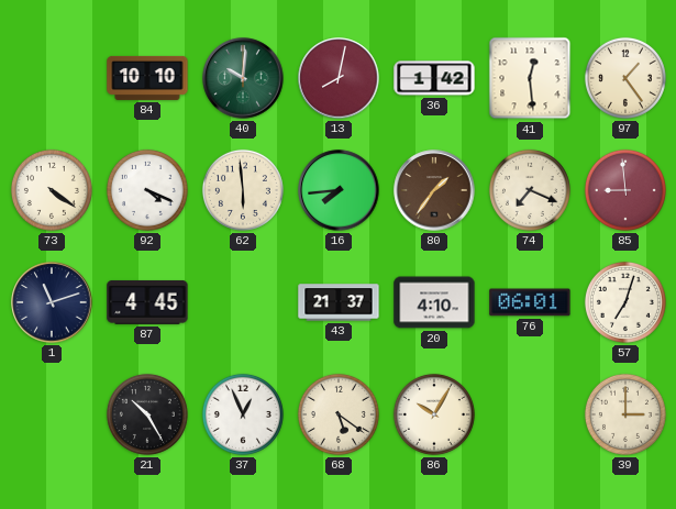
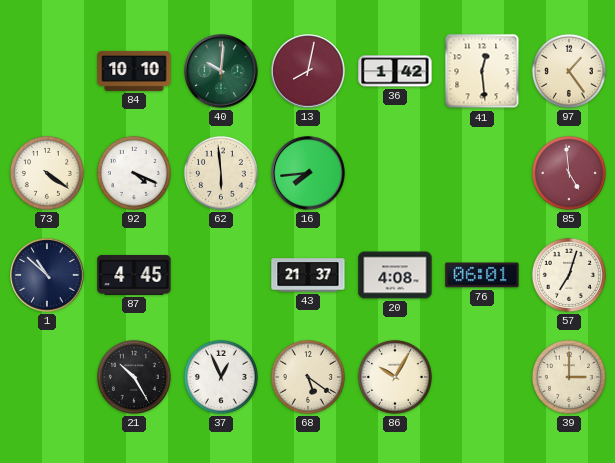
80: 1:36 -> none
74: 7:19 -> none
85: 8:59 -> 4:59
1: 11:12 -> 10:52
20: 4:10 -> 4:08
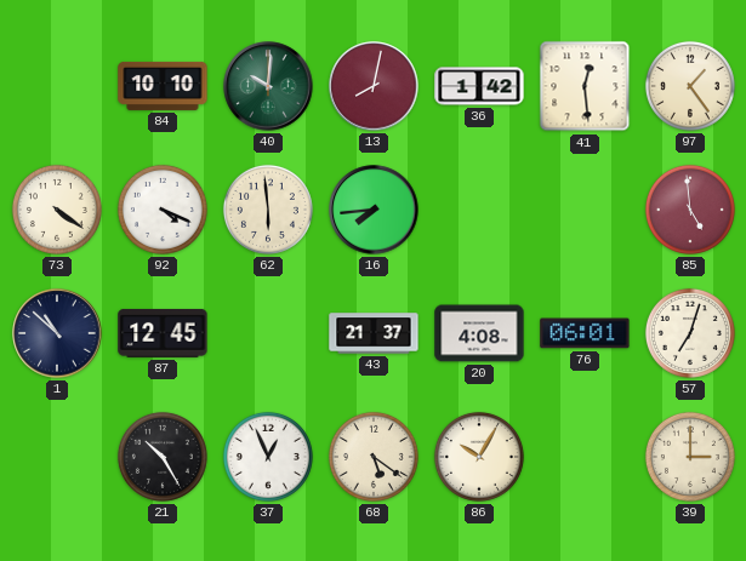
87: 4:45 -> 12:45
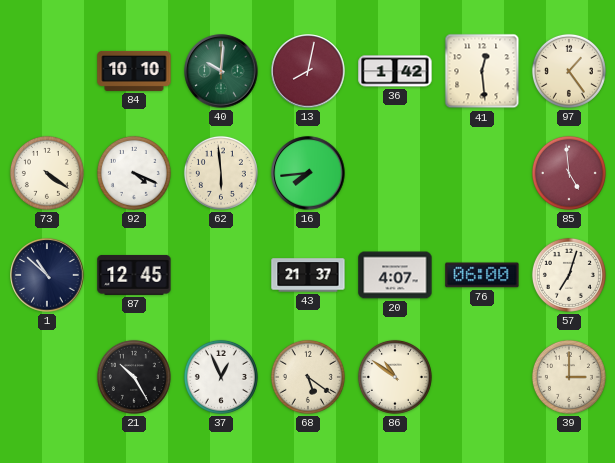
20: 4:08 -> 4:07
76: 06:01 -> 06:00
86: 10:05 -> 10:51
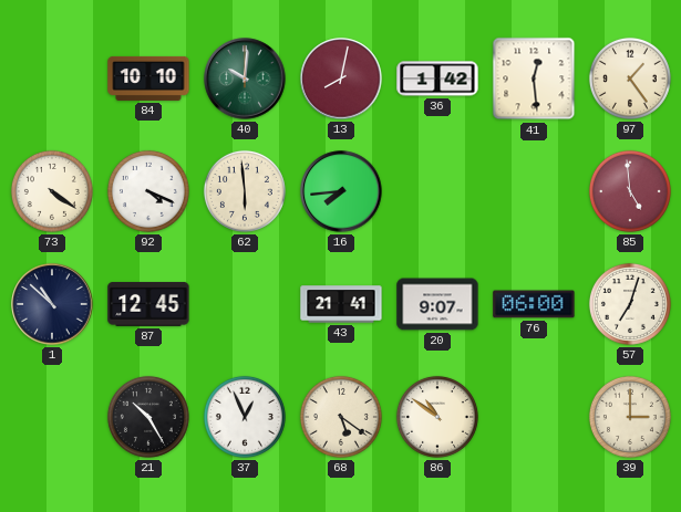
43: 21:37 -> 21:41
20: 4:07 -> 9:07
